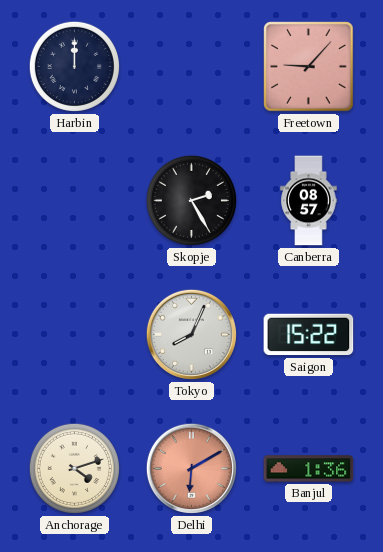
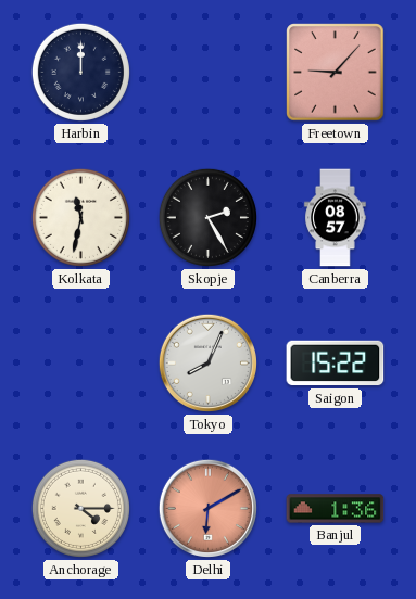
Kolkata: none -> 11:32
Anchorage: 4:12 -> 4:15
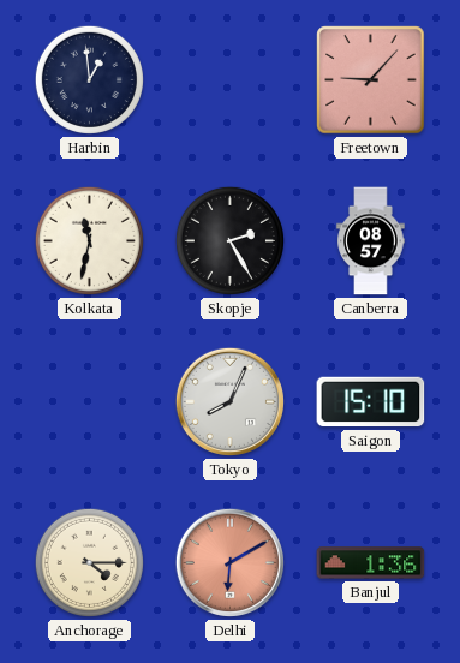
Harbin: 12:00 -> 12:59
Saigon: 15:22 -> 15:10
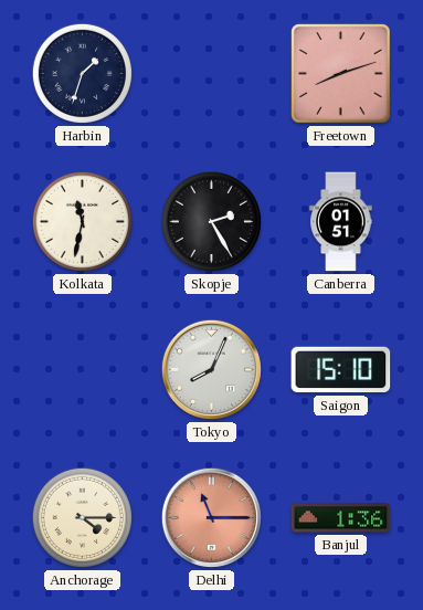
Harbin: 12:59 -> 1:33
Freetown: 9:07 -> 8:12
Canberra: 08:57 -> 01:51
Delhi: 6:10 -> 11:15
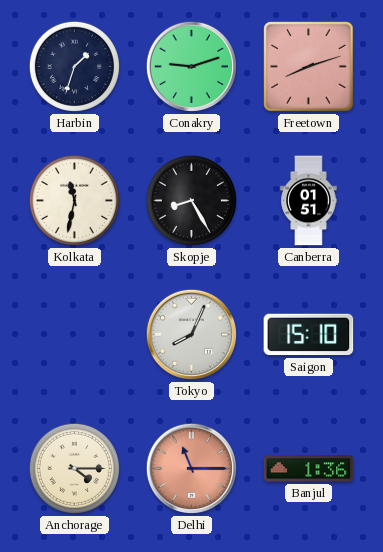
Conakry: none -> 9:12
Skopje: 2:25 -> 8:25
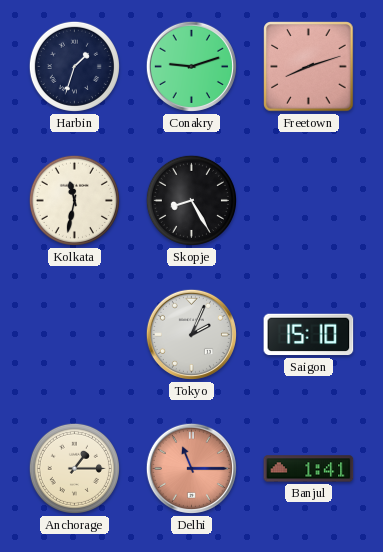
Canberra: 01:51 -> none
Tokyo: 8:04 -> 2:04
Anchorage: 4:15 -> 1:15
Banjul: 1:36 -> 1:41
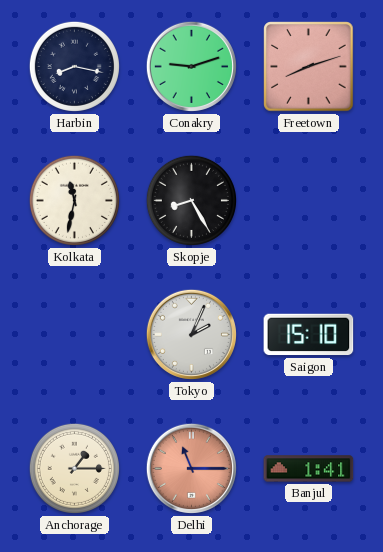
Harbin: 1:33 -> 8:17
